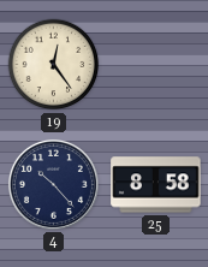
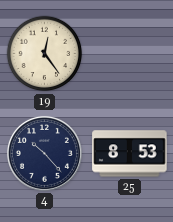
25: 8:58 -> 8:53
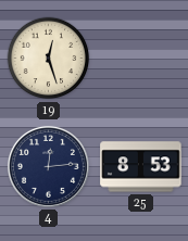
19: 12:24 -> 12:27
4: 10:23 -> 12:14
